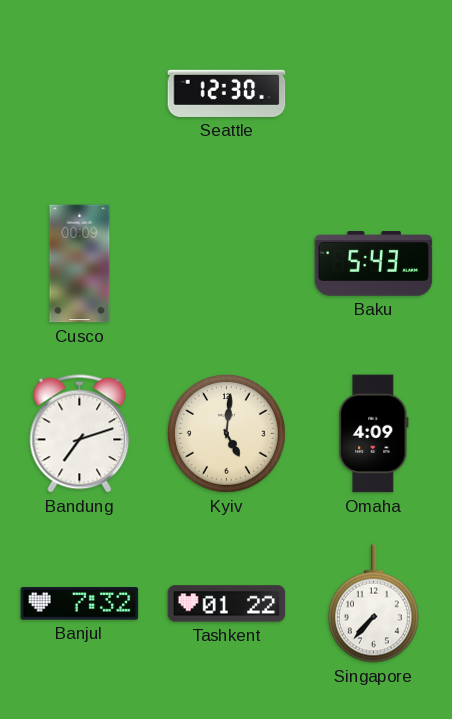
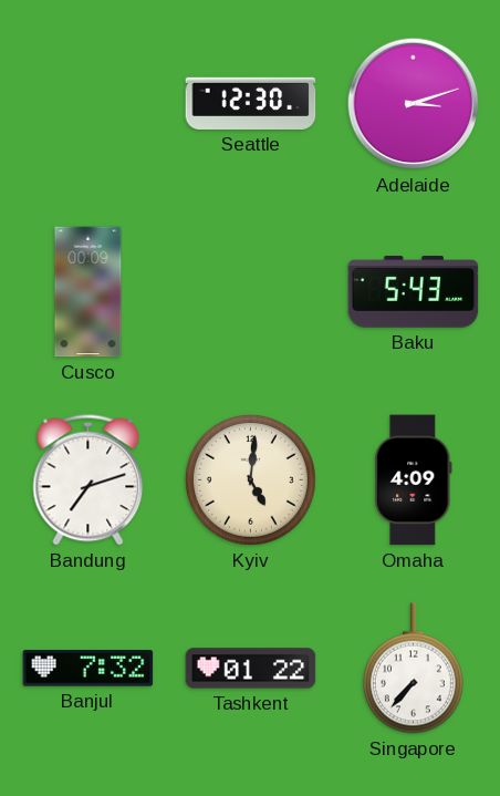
Adelaide: none -> 3:12
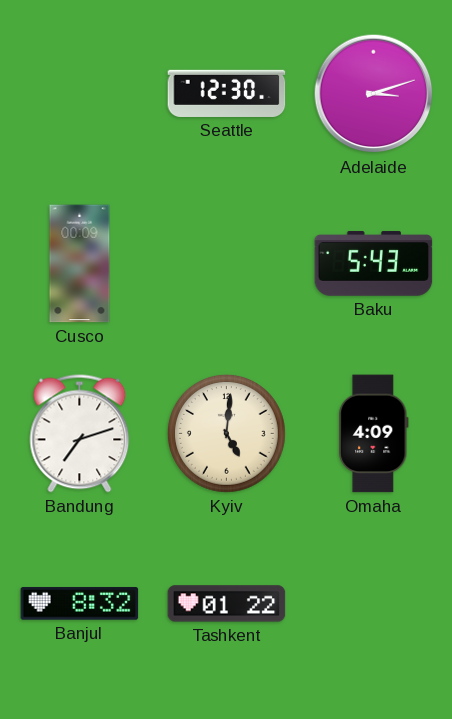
Banjul: 7:32 -> 8:32
Singapore: 7:37 -> none
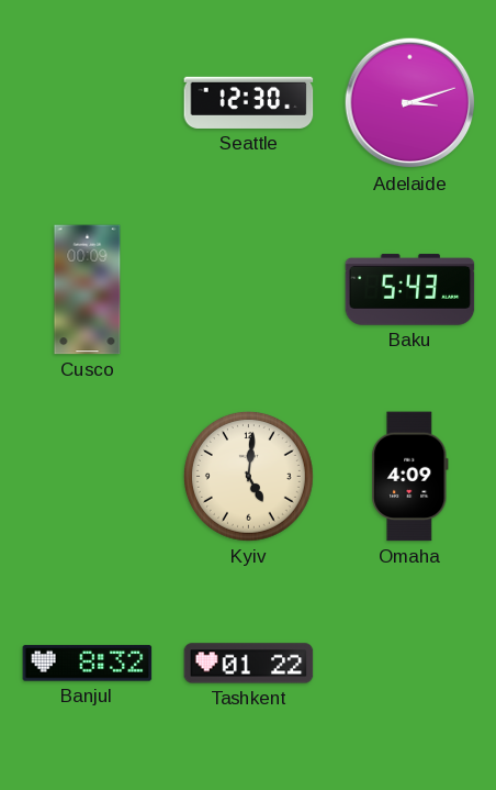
Bandung: 7:12 -> none
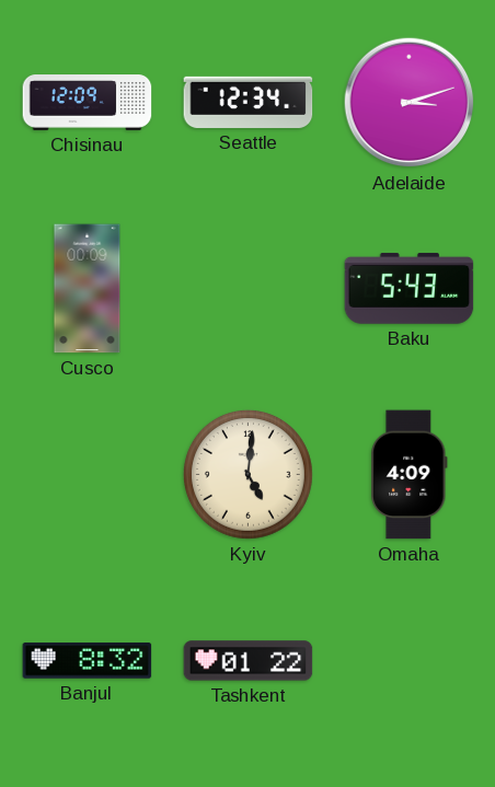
Chisinau: none -> 12:09
Seattle: 12:30 -> 12:34
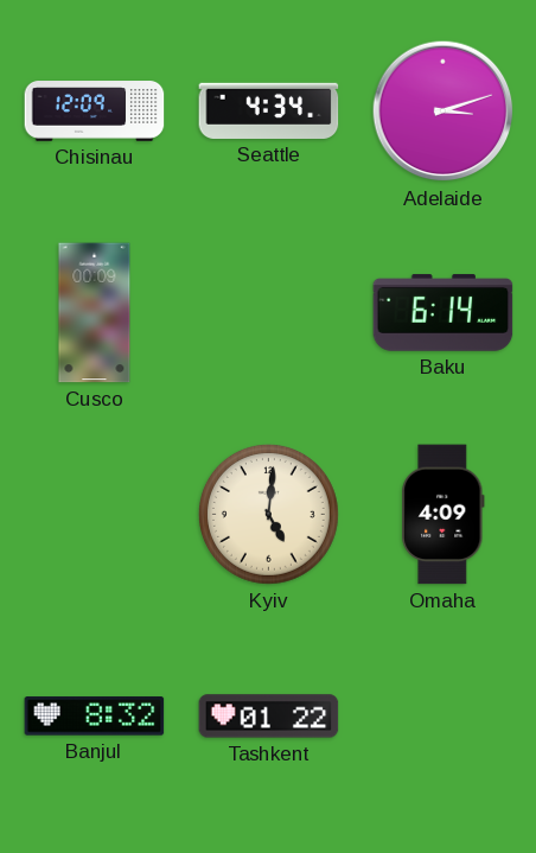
Seattle: 12:34 -> 4:34
Baku: 5:43 -> 6:14
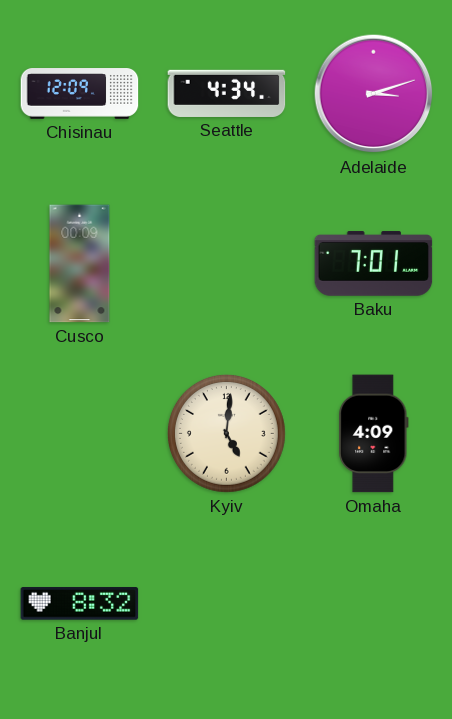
Baku: 6:14 -> 7:01
Tashkent: 01:22 -> none
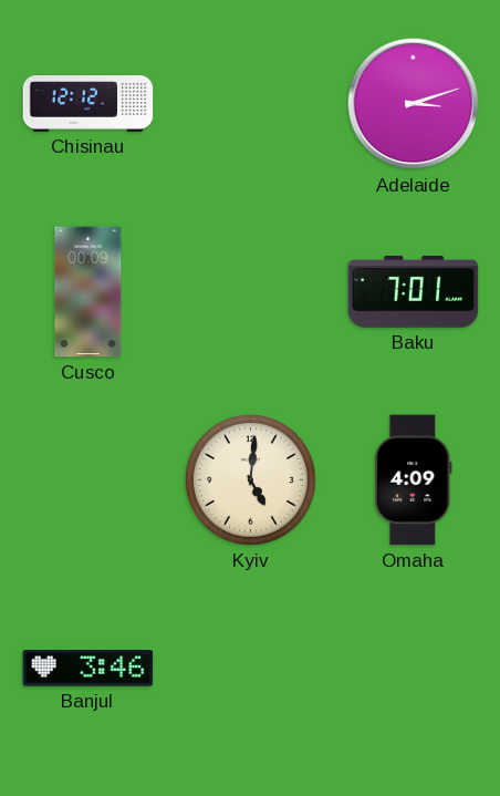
Chisinau: 12:09 -> 12:12
Seattle: 4:34 -> none
Banjul: 8:32 -> 3:46
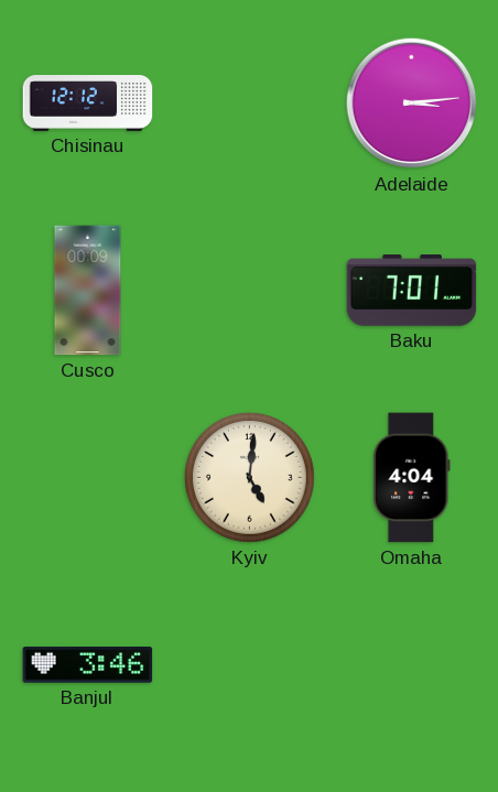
Adelaide: 3:12 -> 3:14
Omaha: 4:09 -> 4:04
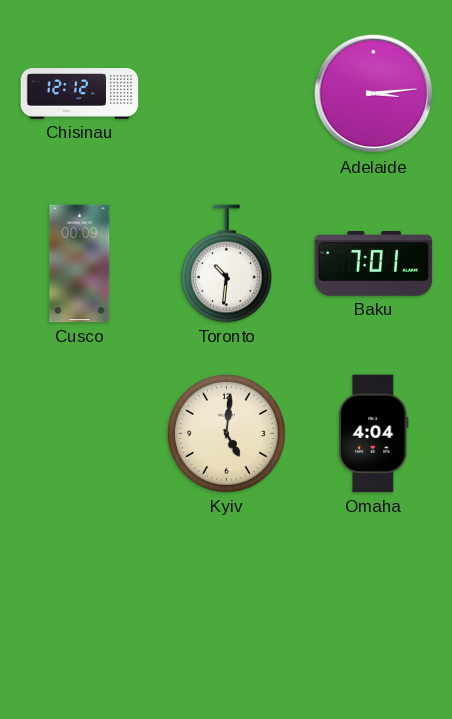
Toronto: none -> 10:31
Banjul: 3:46 -> none
